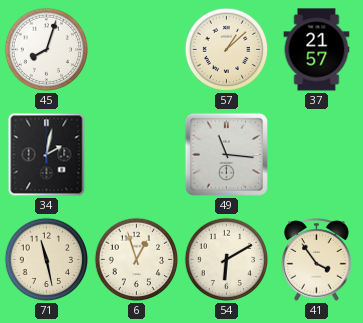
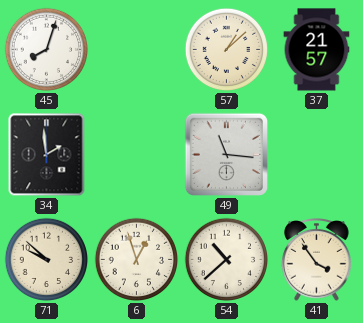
34: 2:02 -> 1:59
71: 11:28 -> 9:52
54: 6:10 -> 10:38
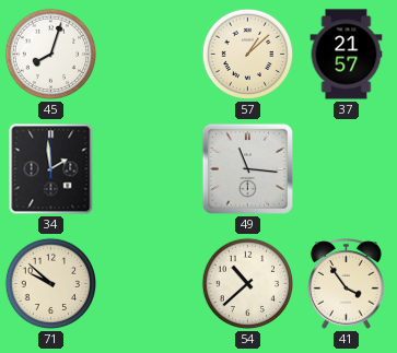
6: 12:57 -> none
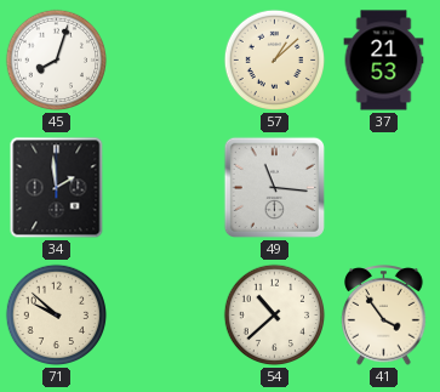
37: 21:57 -> 21:53
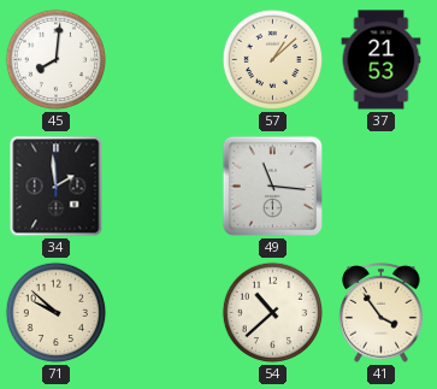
45: 8:03 -> 8:01
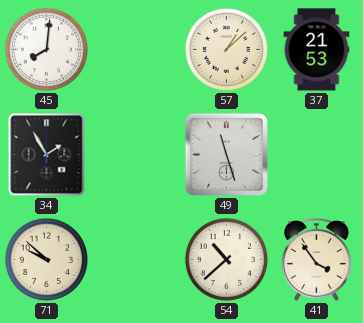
34: 1:59 -> 1:55
49: 11:16 -> 11:27
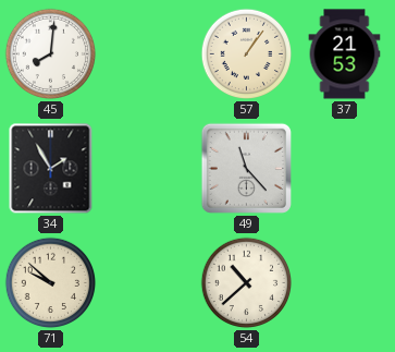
57: 1:08 -> 1:06
49: 11:27 -> 11:23
41: 3:54 -> none
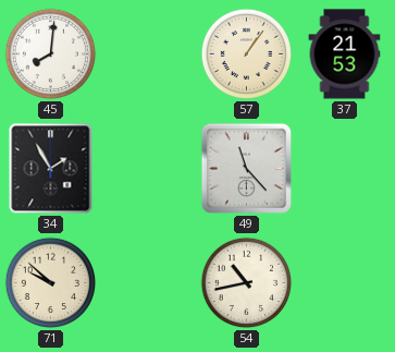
54: 10:38 -> 10:43
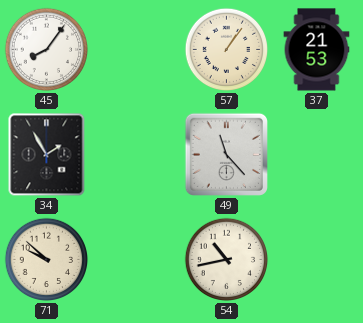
45: 8:01 -> 8:06
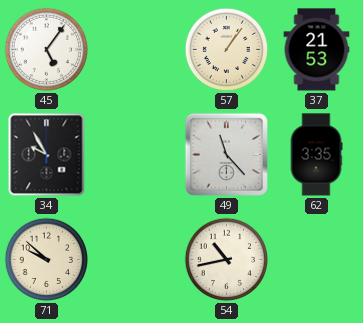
45: 8:06 -> 5:06
34: 1:55 -> 9:55
62: none -> 3:35
